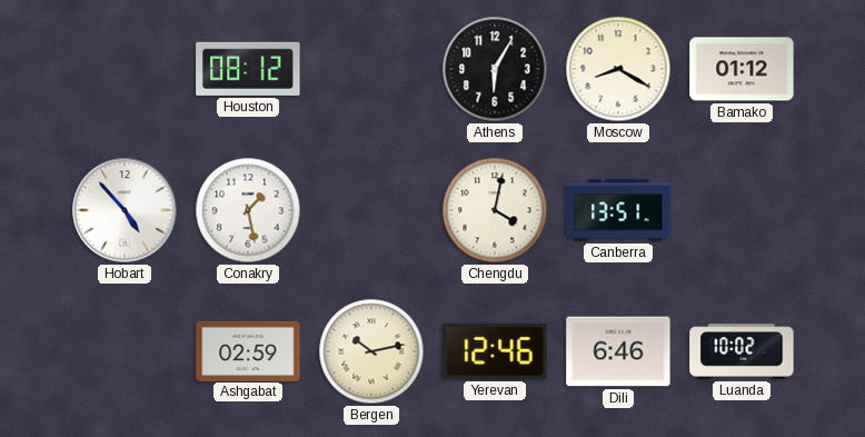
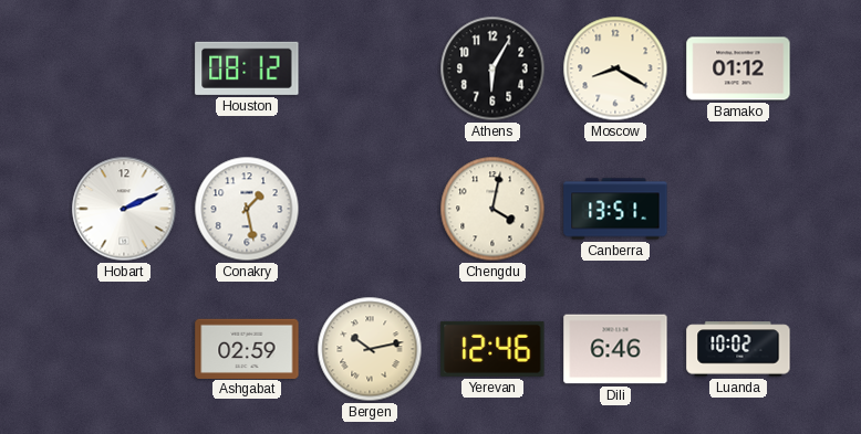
Hobart: 4:53 -> 2:11
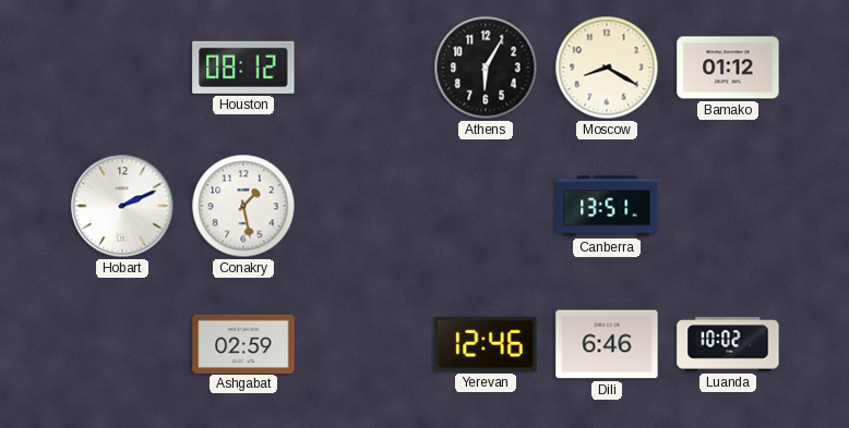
Chengdu: 4:02 -> none
Bergen: 10:13 -> none
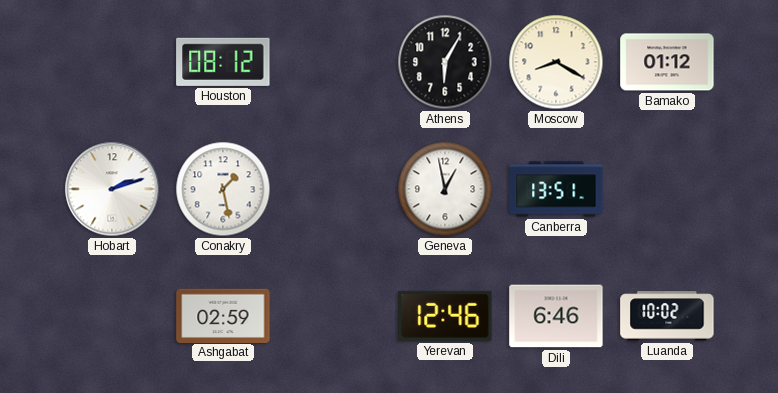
Hobart: 2:11 -> 2:12
Geneva: none -> 12:58
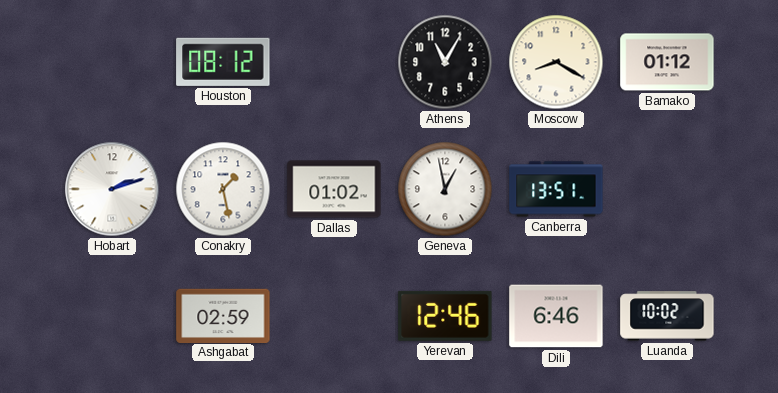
Athens: 6:05 -> 11:05
Dallas: none -> 01:02
